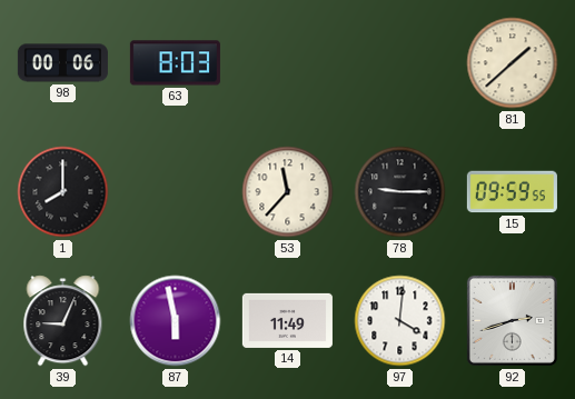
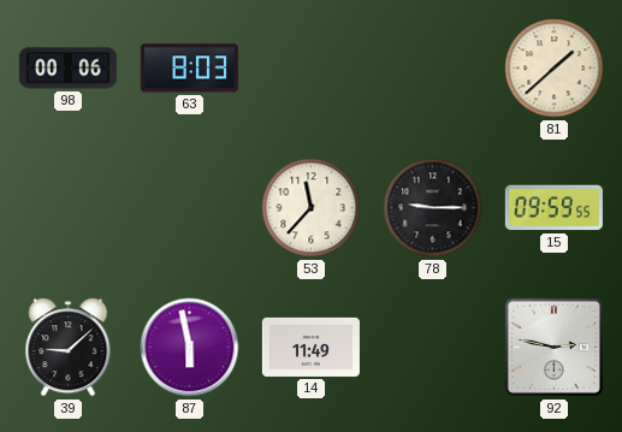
1: 8:00 -> none
39: 9:04 -> 9:08
97: 4:01 -> none
92: 2:42 -> 2:47
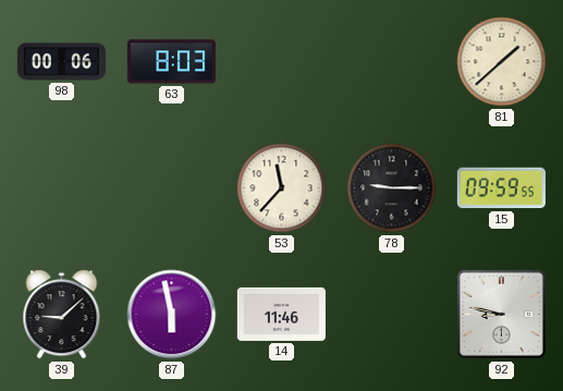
14: 11:49 -> 11:46
92: 2:47 -> 8:47
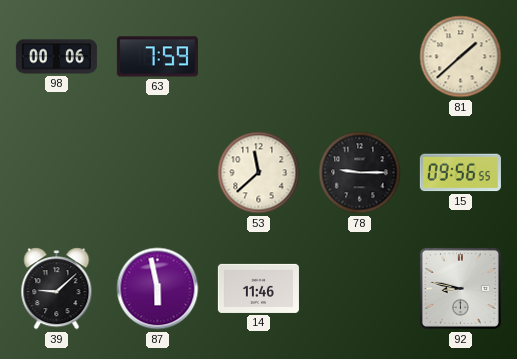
63: 8:03 -> 7:59
53: 11:37 -> 11:38
15: 09:59 -> 09:56
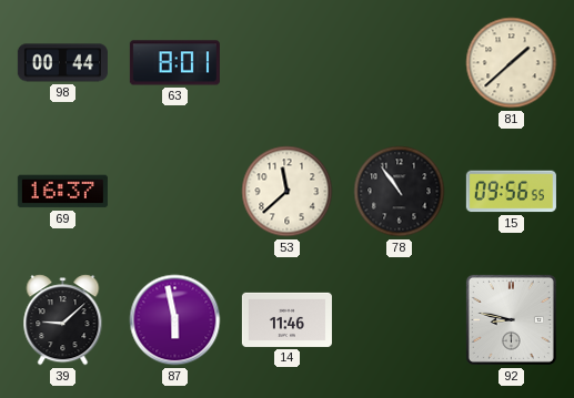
98: 00:06 -> 00:44
63: 7:59 -> 8:01
69: none -> 16:37
78: 9:15 -> 10:54
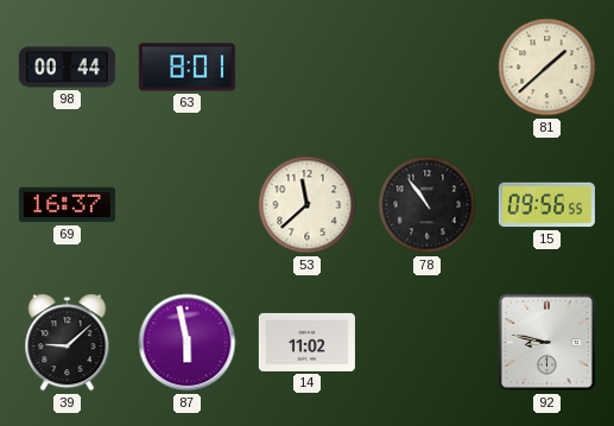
14: 11:46 -> 11:02
